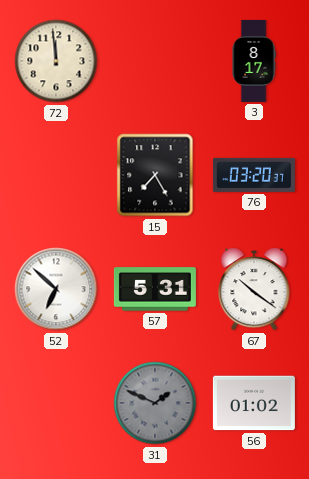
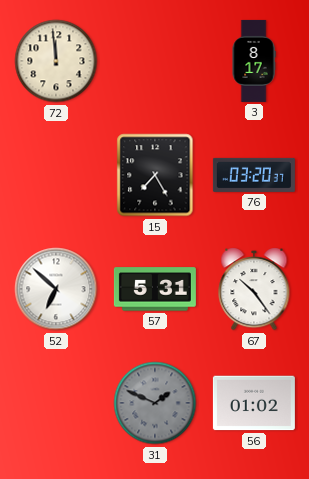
67: 10:21 -> 10:24
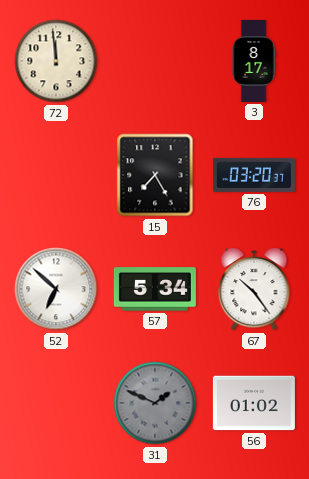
57: 5:31 -> 5:34
